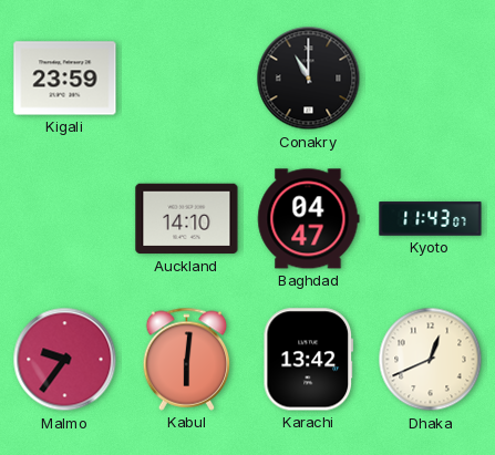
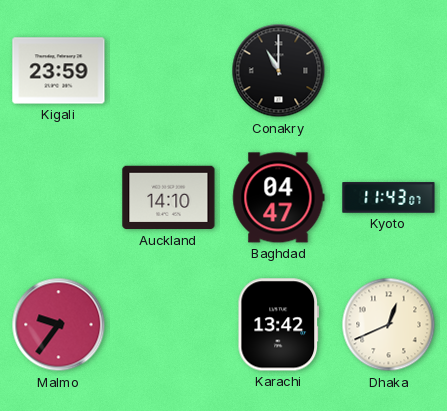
Kabul: 6:01 -> none
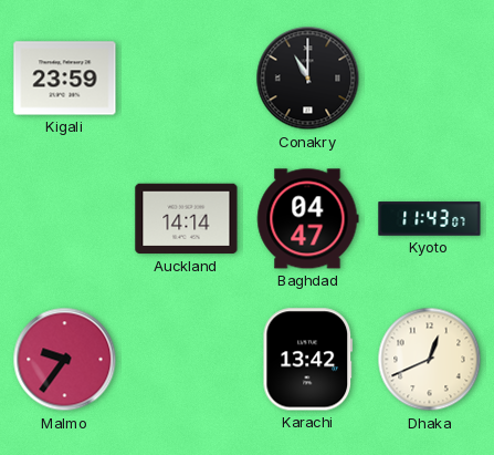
Auckland: 14:10 -> 14:14
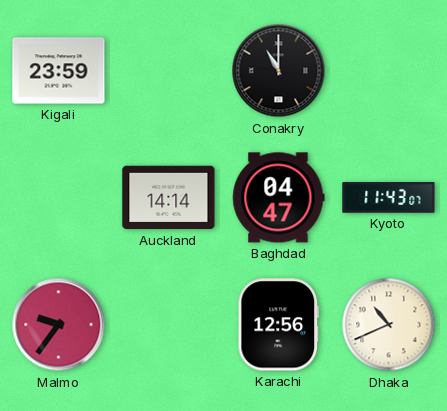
Karachi: 13:42 -> 12:56
Dhaka: 12:41 -> 10:41
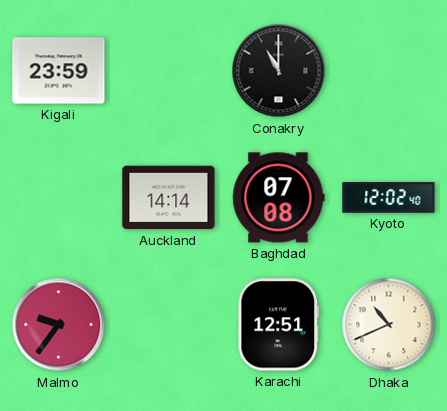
Baghdad: 04:47 -> 07:08
Kyoto: 11:43 -> 12:02
Karachi: 12:56 -> 12:51
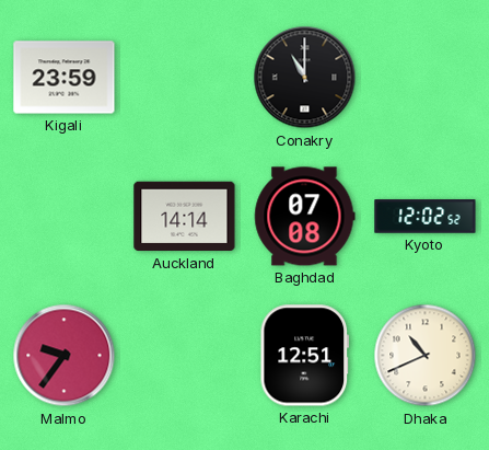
Kyoto: 12:02:40 -> 12:02:52
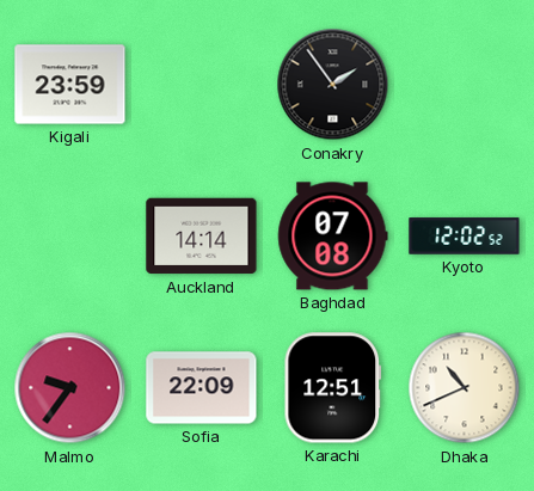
Conakry: 11:00 -> 1:54
Sofia: none -> 22:09
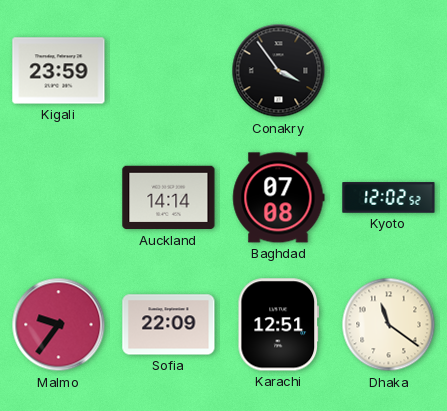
Conakry: 1:54 -> 3:54
Dhaka: 10:41 -> 11:21
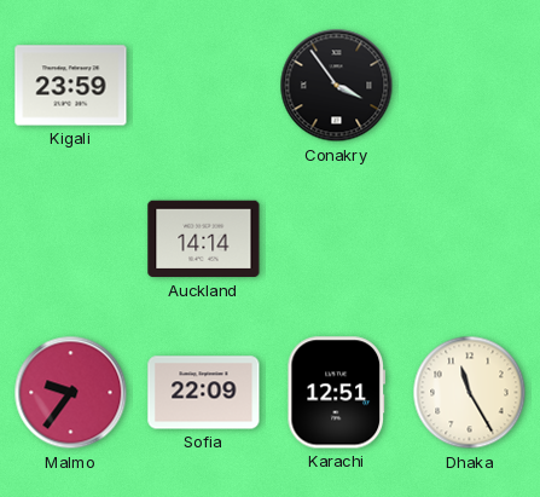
Baghdad: 07:08 -> none
Kyoto: 12:02 -> none
Dhaka: 11:21 -> 11:25
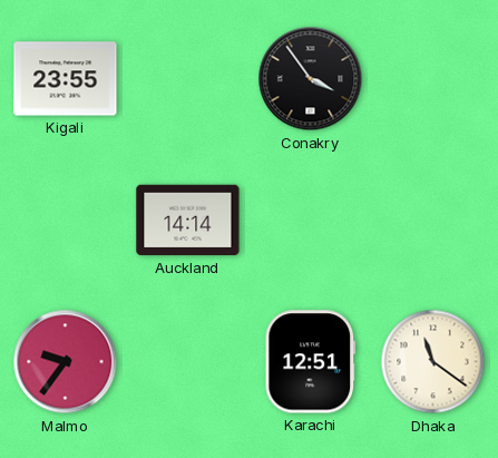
Kigali: 23:59 -> 23:55
Sofia: 22:09 -> none
Dhaka: 11:25 -> 11:21
